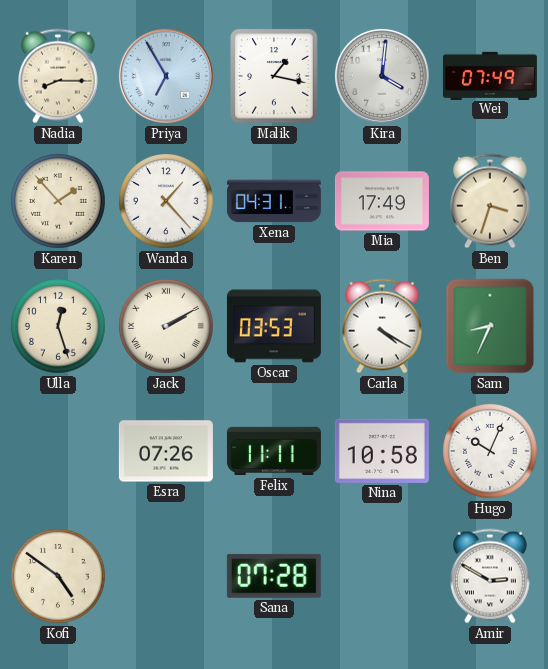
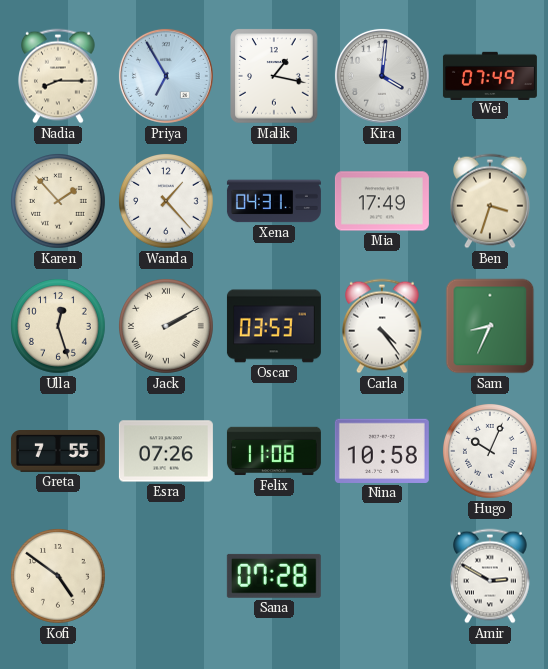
Carla: 4:20 -> 4:24
Greta: none -> 7:55
Felix: 11:11 -> 11:08
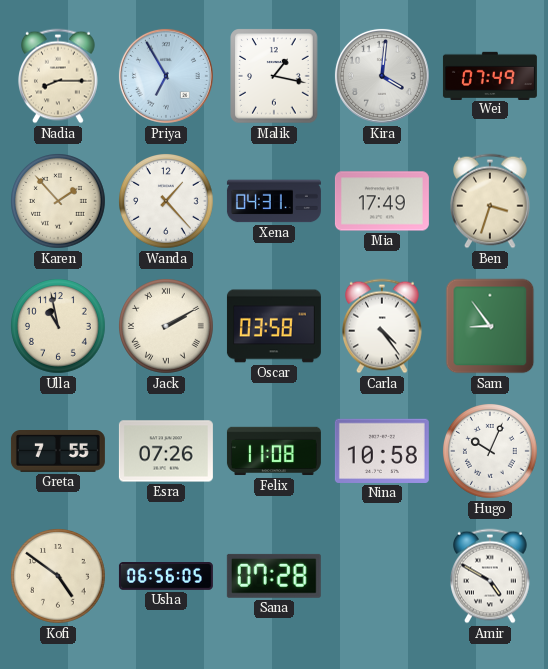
Ulla: 12:27 -> 10:58
Oscar: 03:53 -> 03:58
Sam: 8:34 -> 8:54
Usha: none -> 06:56
Amir: 2:50 -> 4:50
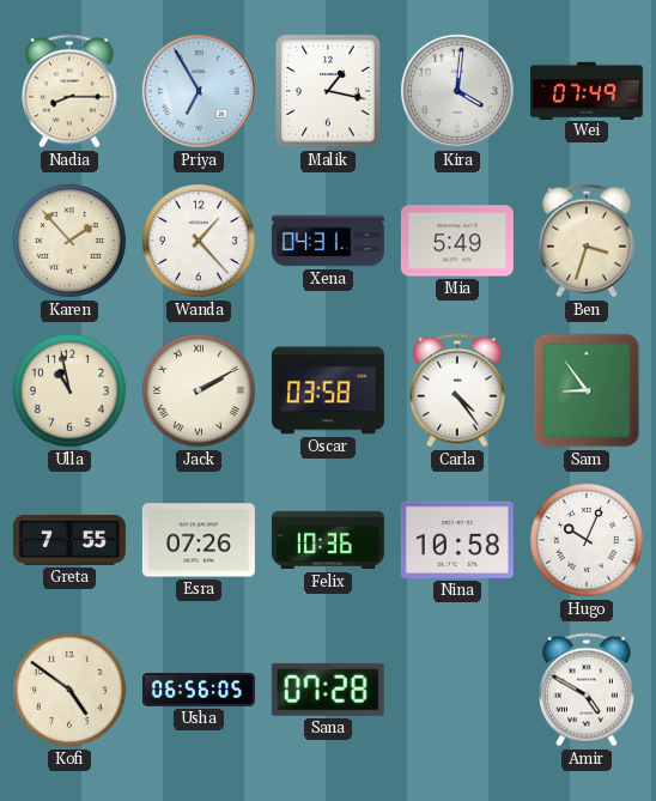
Mia: 17:49 -> 5:49
Felix: 11:08 -> 10:36
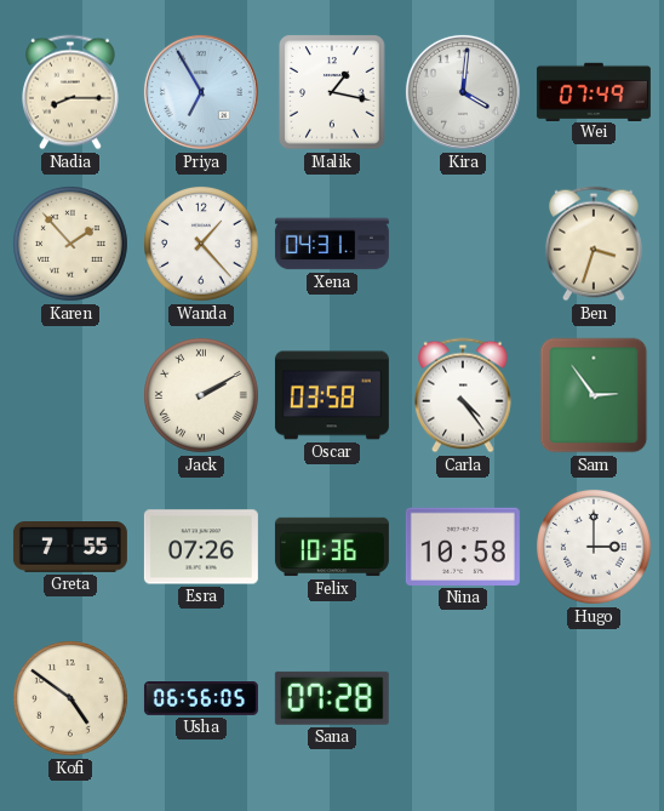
Mia: 5:49 -> none
Ulla: 10:58 -> none
Sam: 8:54 -> 2:54
Hugo: 10:04 -> 3:00
Amir: 4:50 -> none
